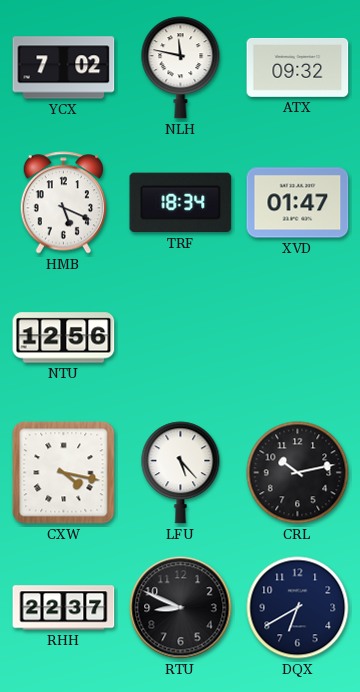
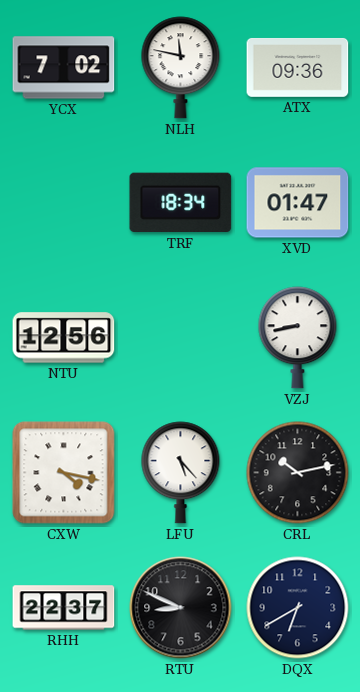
ATX: 09:32 -> 09:36
HMB: 5:19 -> none
VZJ: none -> 8:43
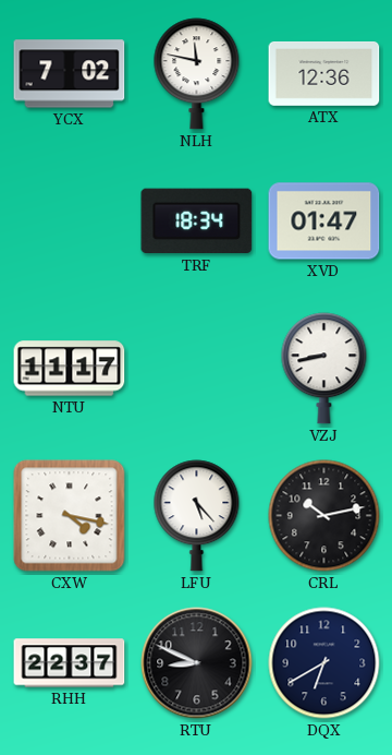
ATX: 09:36 -> 12:36
NTU: 12:56 -> 11:17
